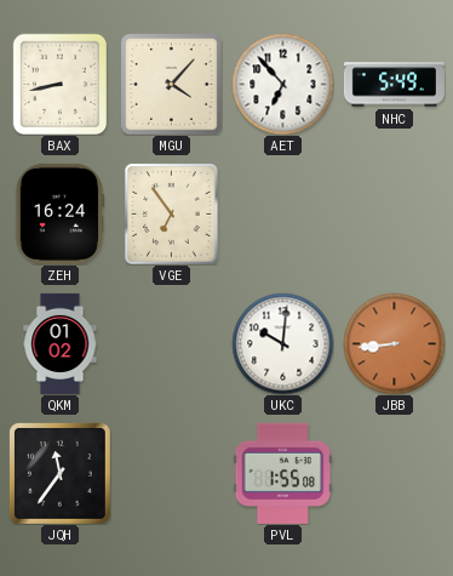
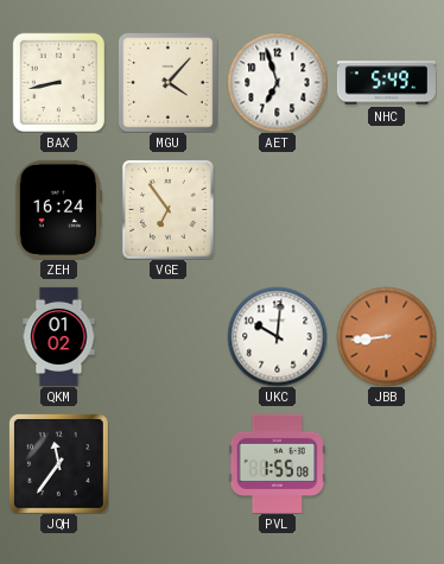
AET: 6:53 -> 6:57
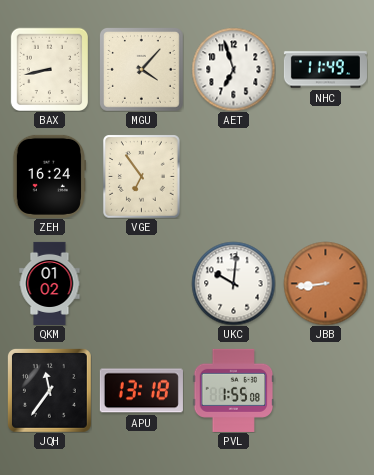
NHC: 5:49 -> 11:49
APU: none -> 13:18
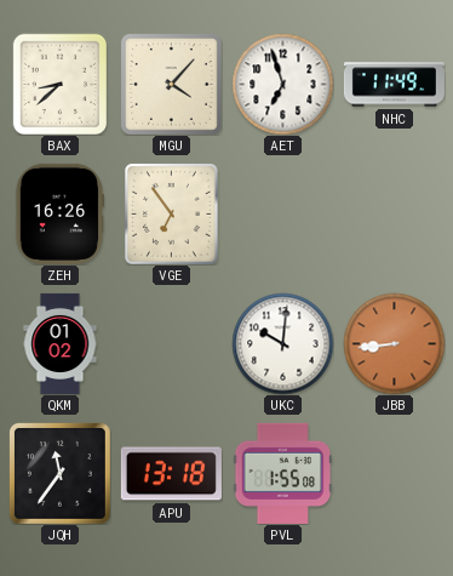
BAX: 8:43 -> 8:38
ZEH: 16:24 -> 16:26
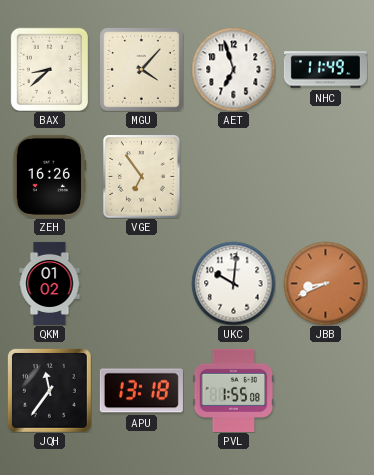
JBB: 8:44 -> 8:41
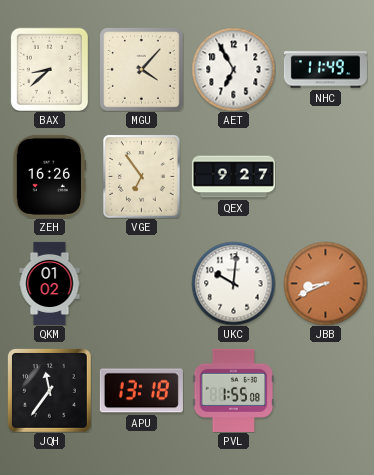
AET: 6:57 -> 6:55
QEX: none -> 9:27
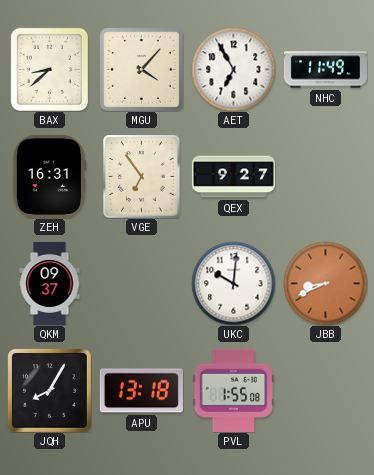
ZEH: 16:26 -> 16:31
QKM: 01:02 -> 09:37
JQH: 11:36 -> 8:05
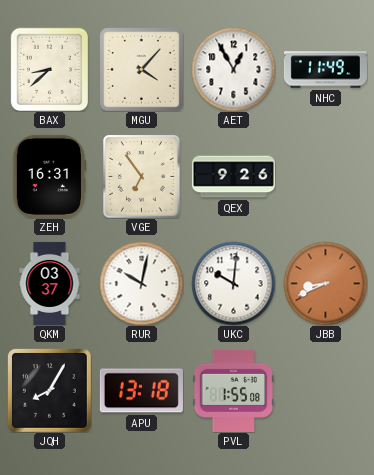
AET: 6:55 -> 12:55
QEX: 9:27 -> 9:26
QKM: 09:37 -> 03:37
RUR: none -> 10:02
